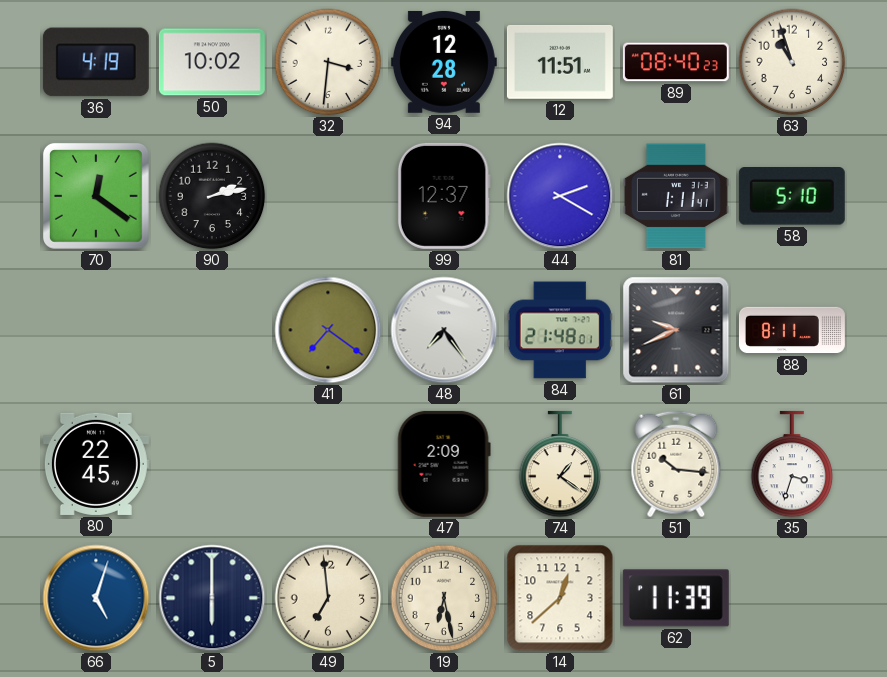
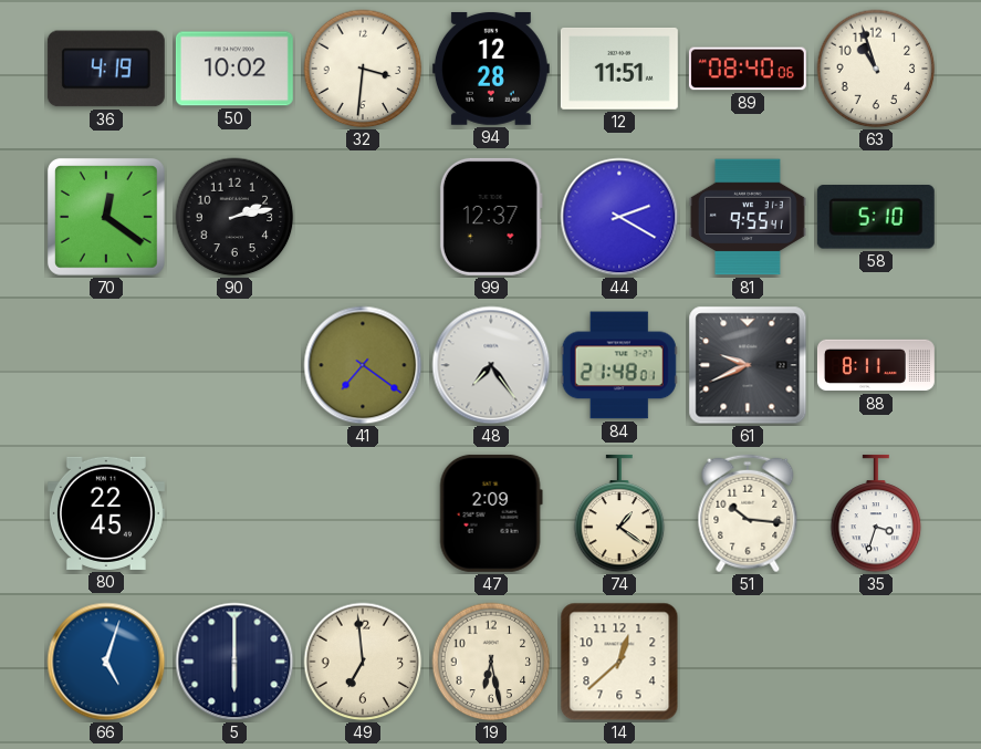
89: 08:40:23 -> 08:40:06
81: 1:11 -> 9:55
62: 11:39 -> none
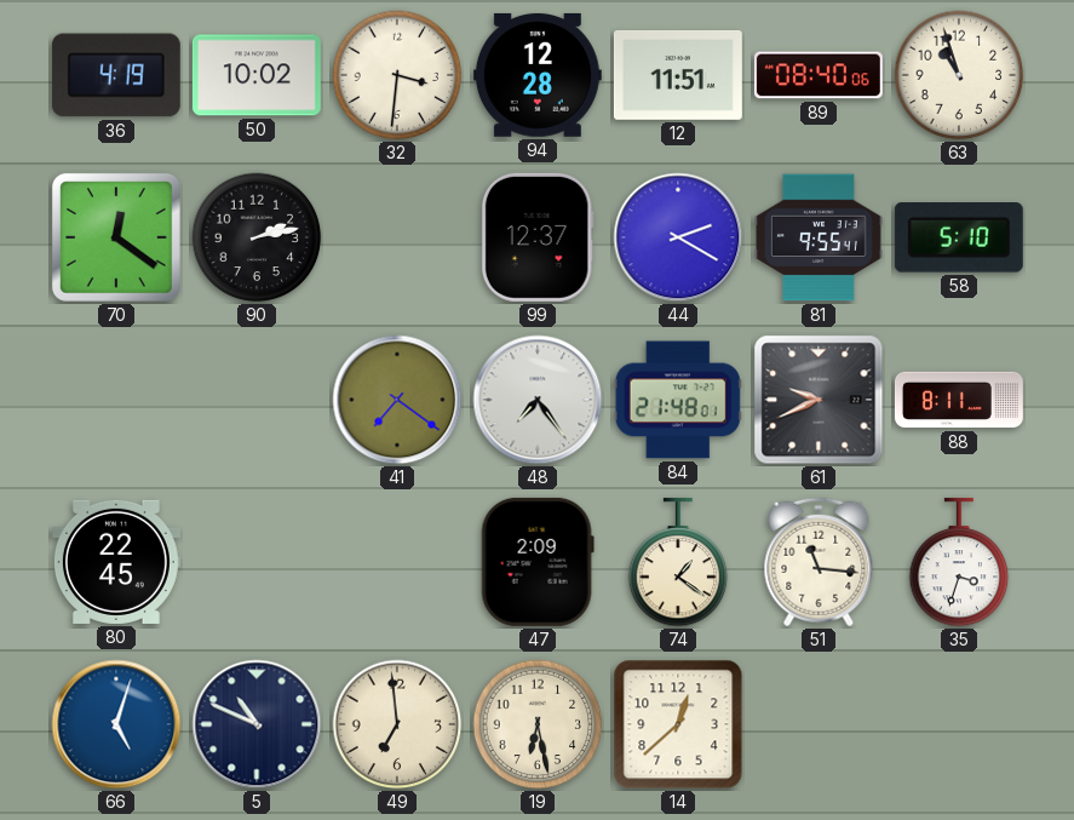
51: 10:16 -> 11:16
5: 6:00 -> 10:49
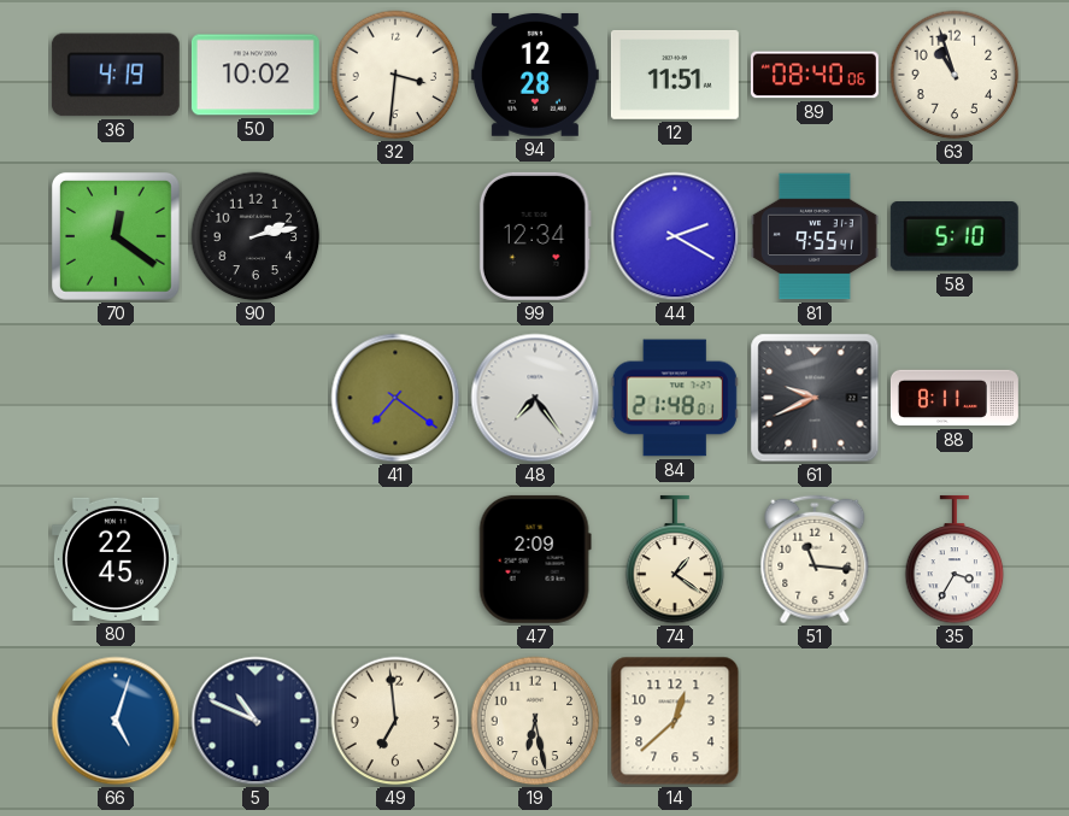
99: 12:37 -> 12:34
35: 3:33 -> 3:35
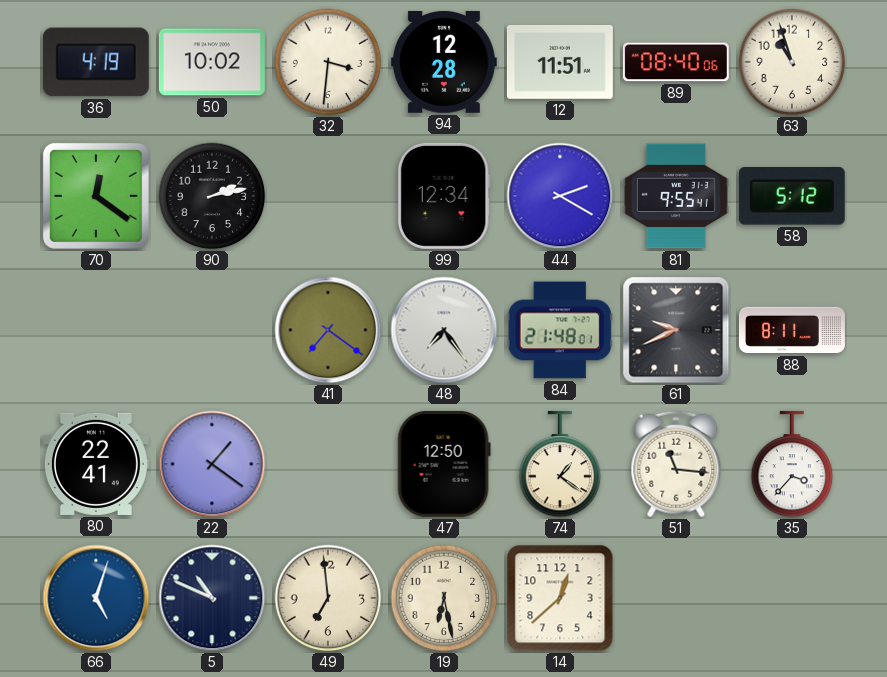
58: 5:10 -> 5:12
80: 22:45 -> 22:41
22: none -> 1:21
47: 2:09 -> 12:50
35: 3:35 -> 3:37
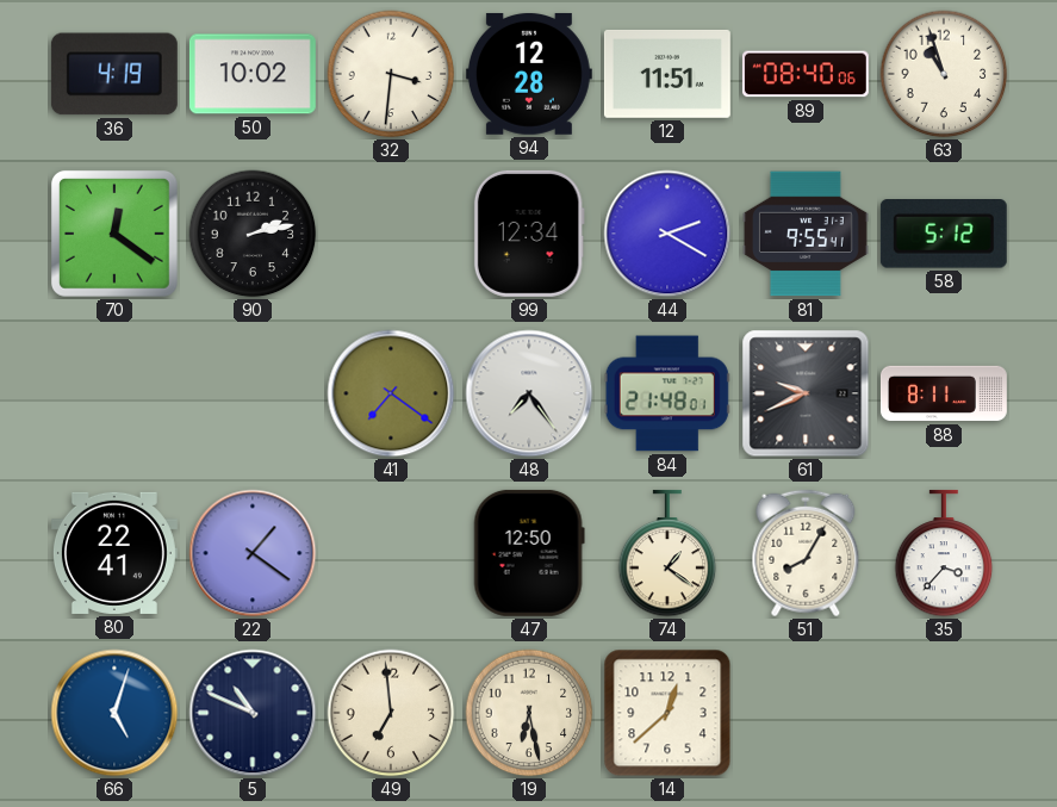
51: 11:16 -> 8:05
